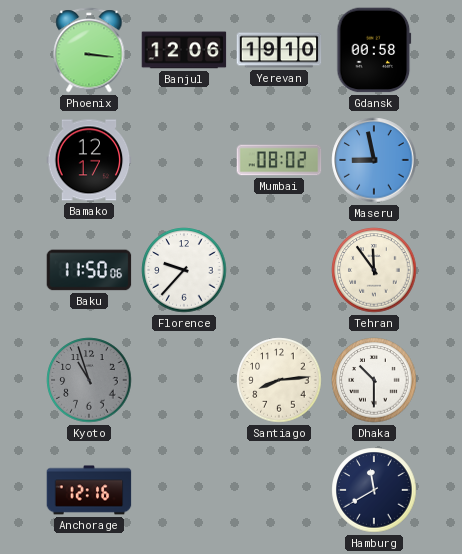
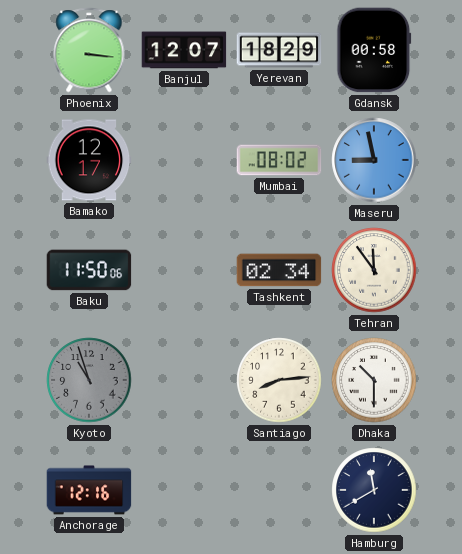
Banjul: 12:06 -> 12:07
Yerevan: 19:10 -> 18:29
Florence: 9:37 -> none
Tashkent: none -> 02:34
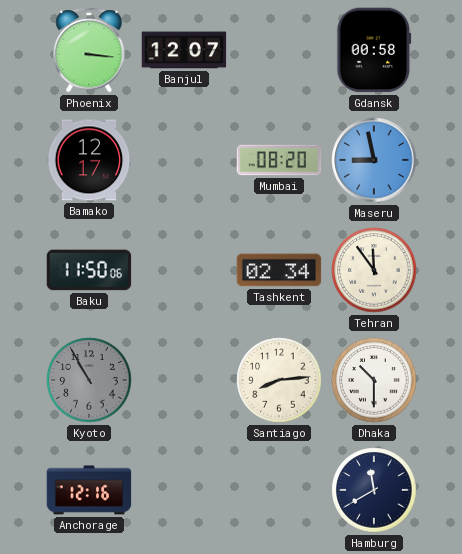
Yerevan: 18:29 -> none
Mumbai: 08:02 -> 08:20
Kyoto: 10:57 -> 10:55
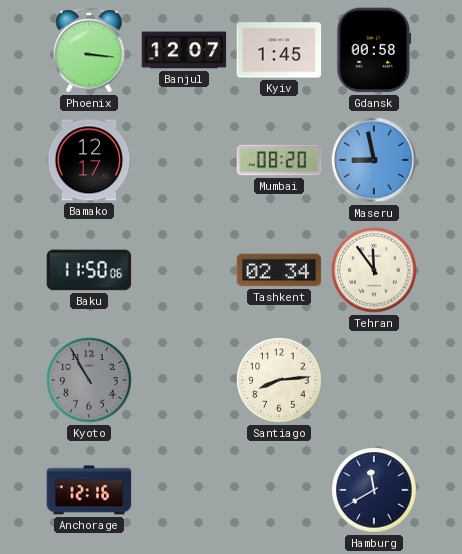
Kyiv: none -> 1:45
Dhaka: 10:30 -> none
